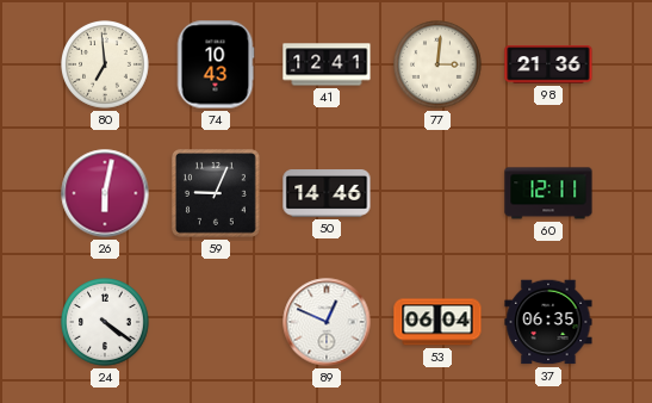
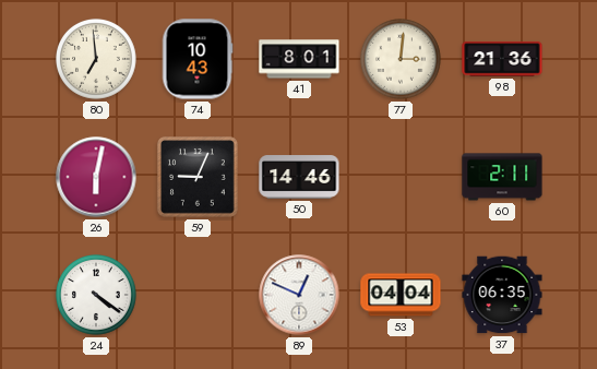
41: 12:41 -> 8:01
60: 12:11 -> 2:11
53: 06:04 -> 04:04
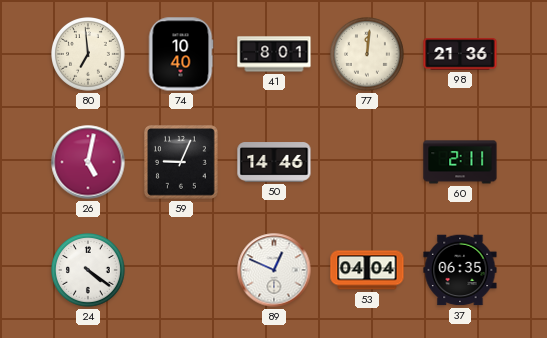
74: 10:43 -> 10:40
77: 3:01 -> 12:01
26: 6:02 -> 5:02
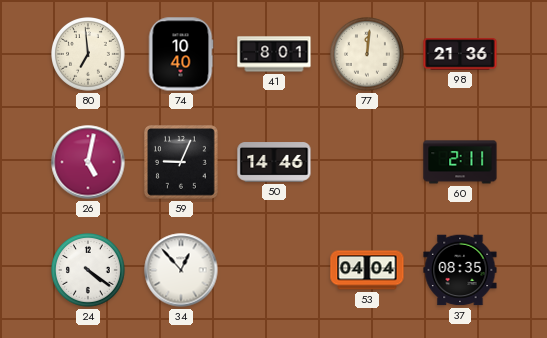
34: none -> 12:53
89: 12:49 -> none
37: 06:35 -> 08:35
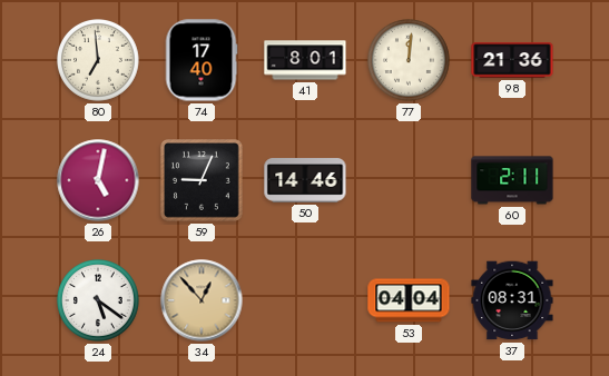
74: 10:40 -> 17:40
24: 4:21 -> 5:21
34 dial: white -> champagne
37: 08:35 -> 08:31
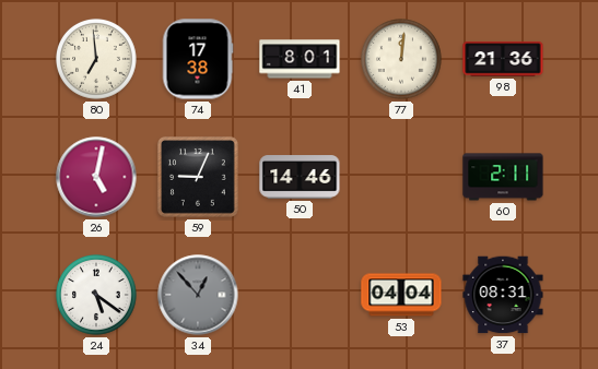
74: 17:40 -> 17:38
34 dial: champagne -> grey
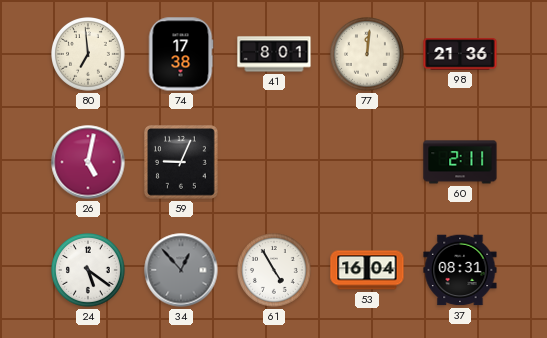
50: 14:46 -> none
61: none -> 4:55
53: 04:04 -> 16:04
